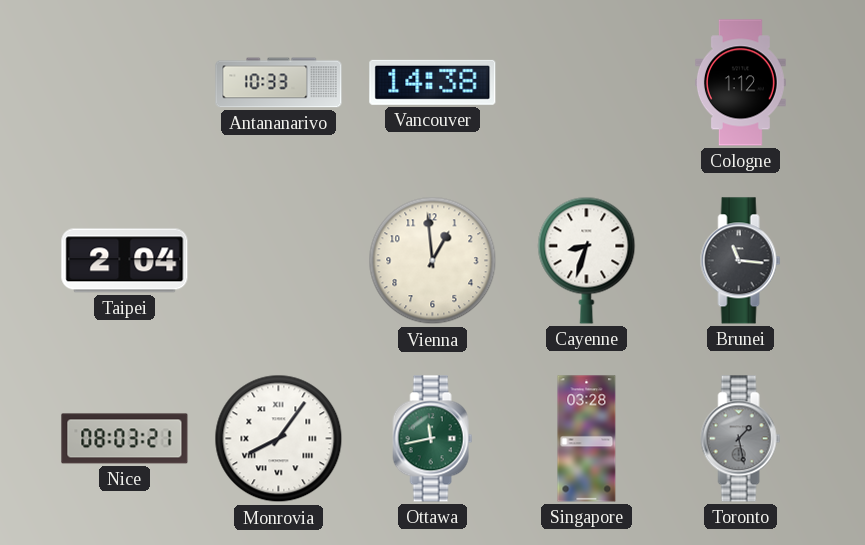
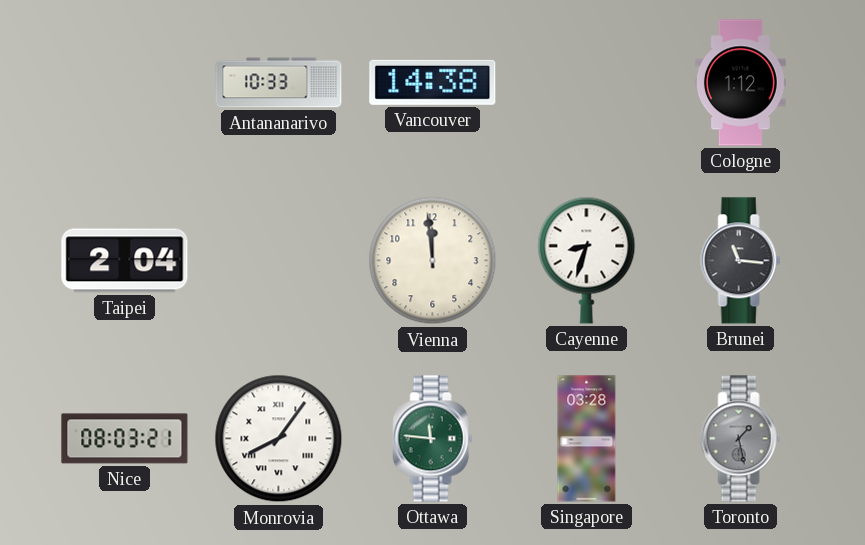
Vienna: 12:59 -> 11:59
Ottawa: 11:43 -> 11:46
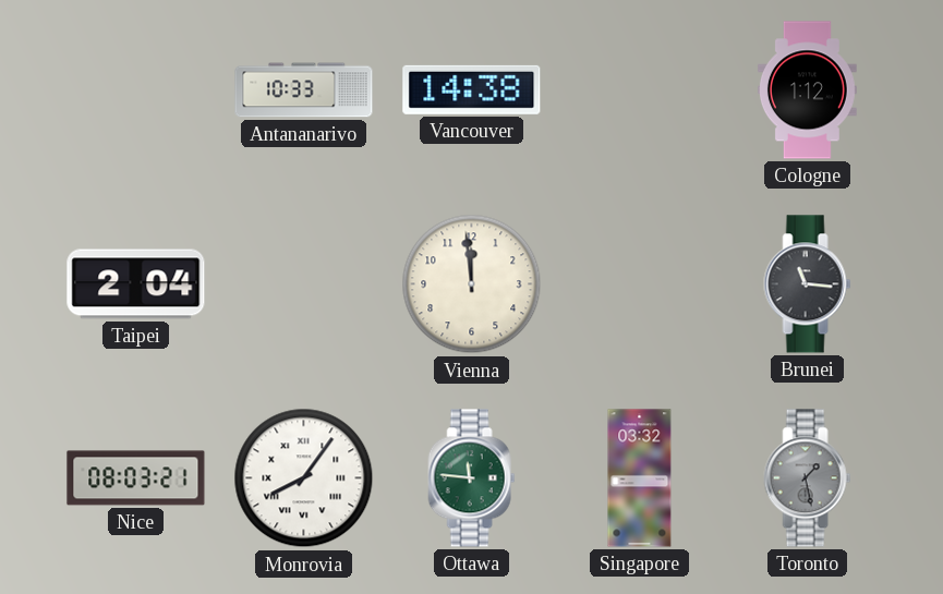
Cayenne: 8:33 -> none
Singapore: 03:28 -> 03:32
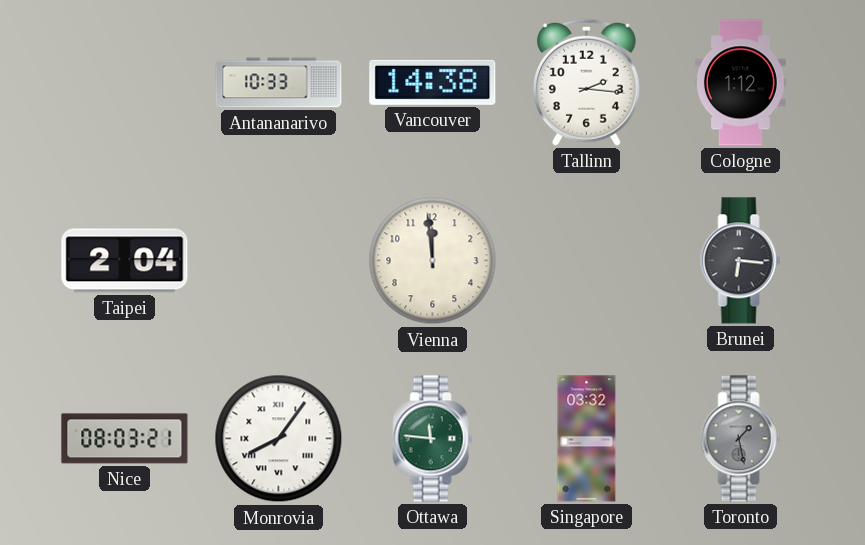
Tallinn: none -> 2:16
Brunei: 11:16 -> 6:16
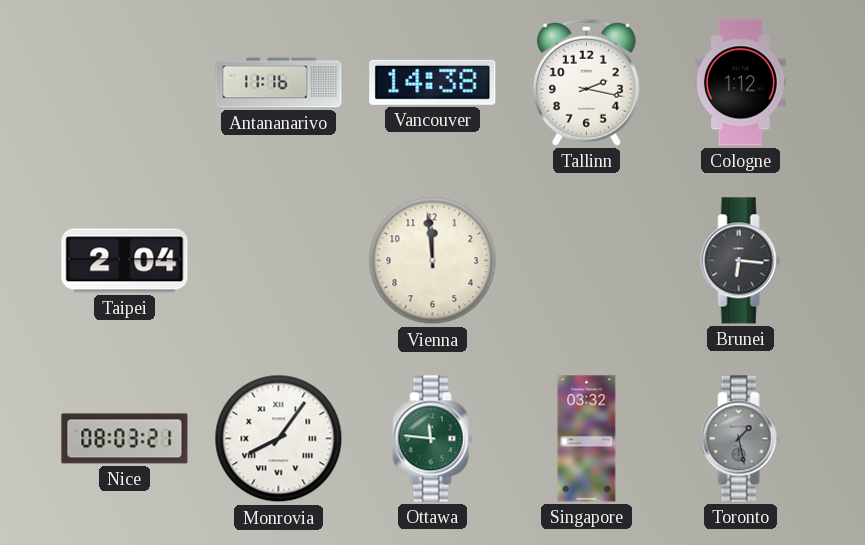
Antananarivo: 10:33 -> 11:16
Tallinn: 2:16 -> 2:17
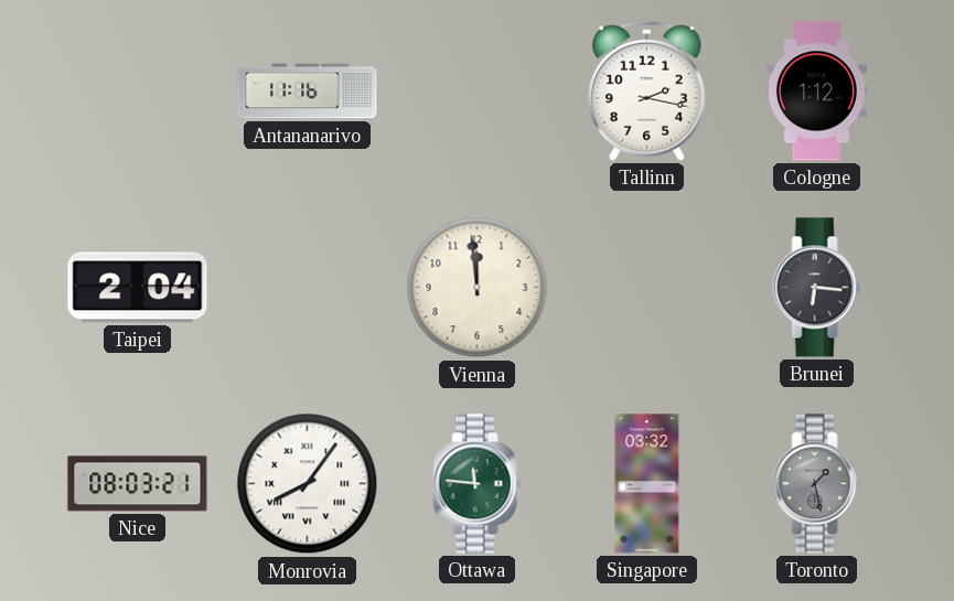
Vancouver: 14:38 -> none
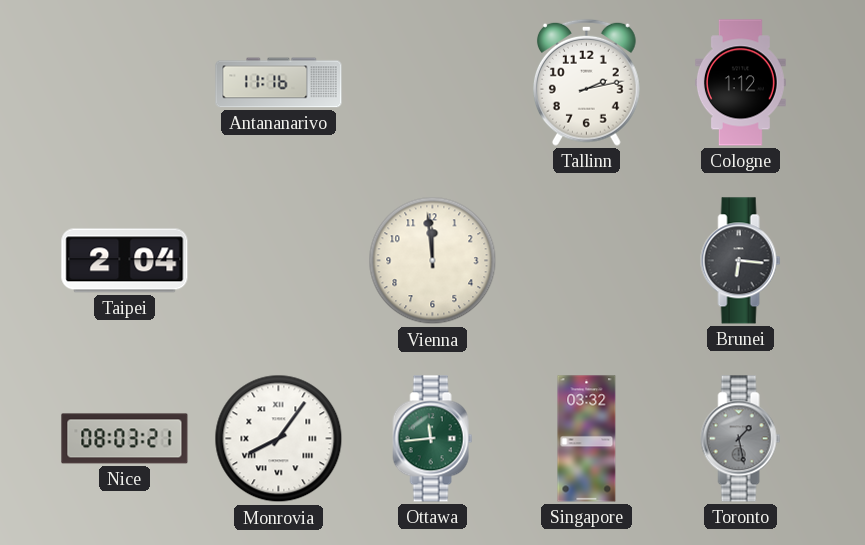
Tallinn: 2:17 -> 2:13
Ottawa: 11:46 -> 11:44
